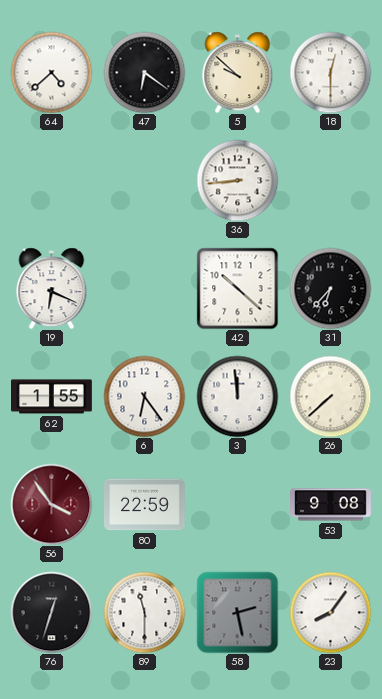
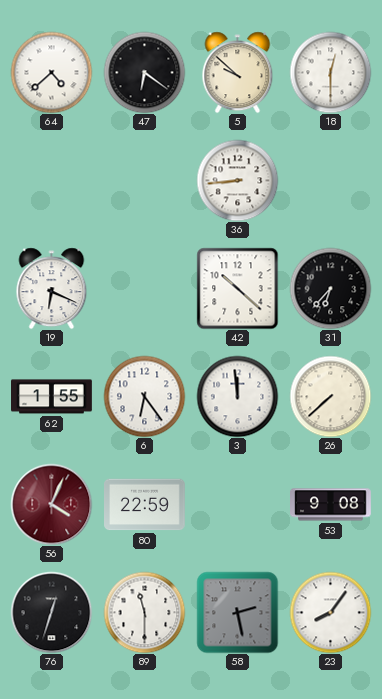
56: 3:54 -> 4:04
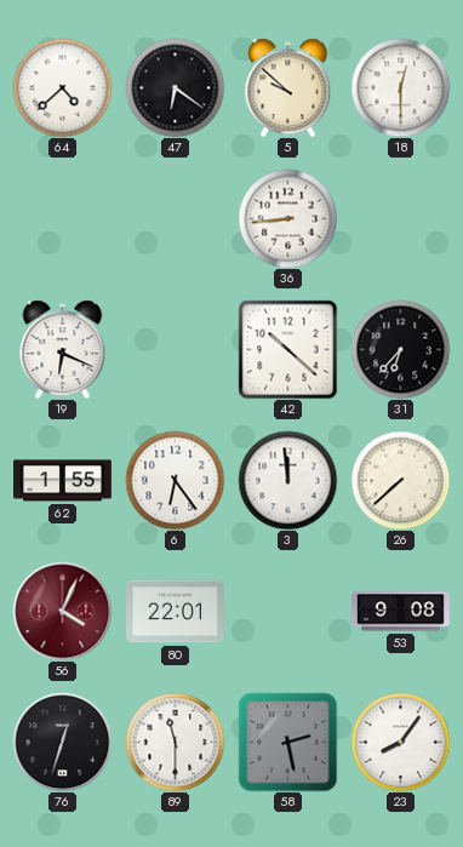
80: 22:59 -> 22:01
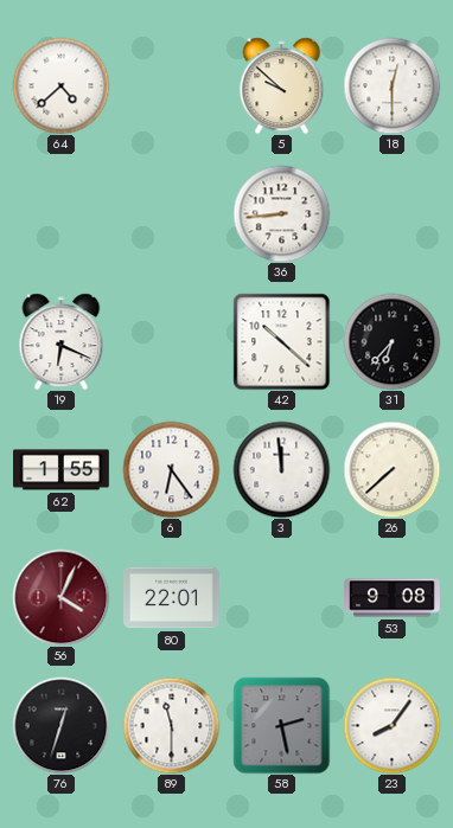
47: 6:21 -> none
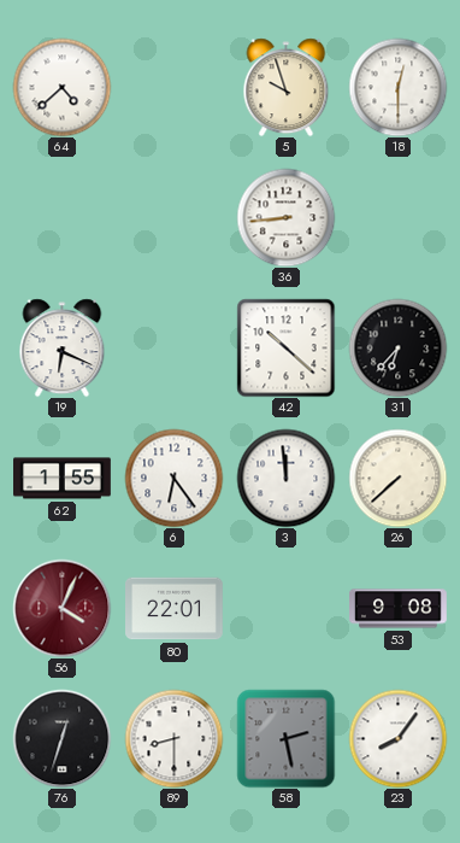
5: 9:52 -> 9:57
89: 11:30 -> 8:30
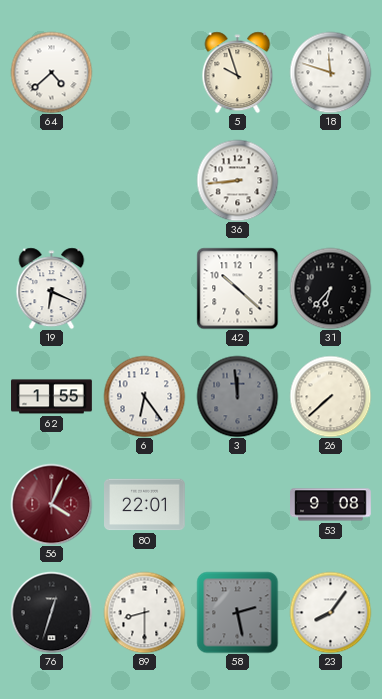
18: 12:30 -> 11:48
3 dial: white -> grey
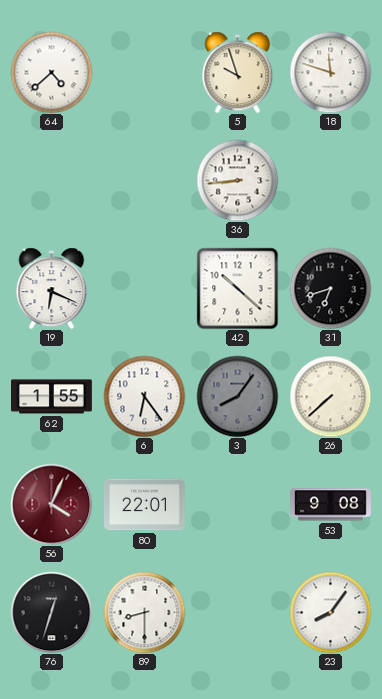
31: 6:37 -> 6:42
3: 11:59 -> 8:06
58: 2:28 -> none
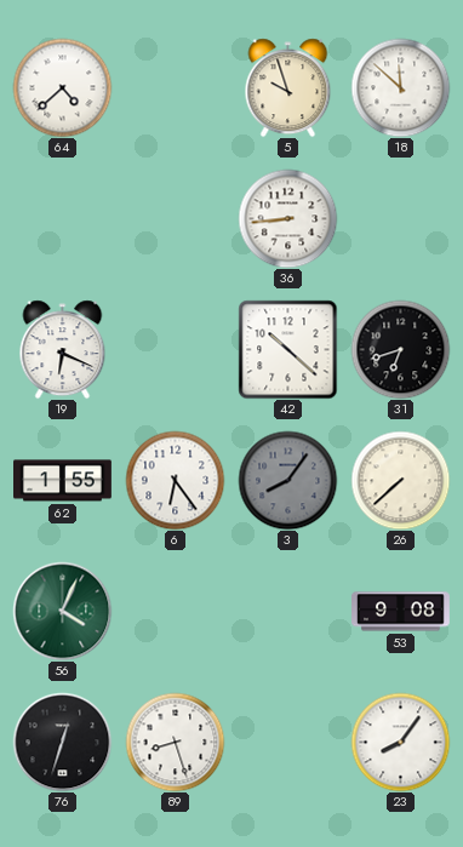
18: 11:48 -> 11:52
56 dial: burgundy -> green
80: 22:01 -> none
89: 8:30 -> 8:27
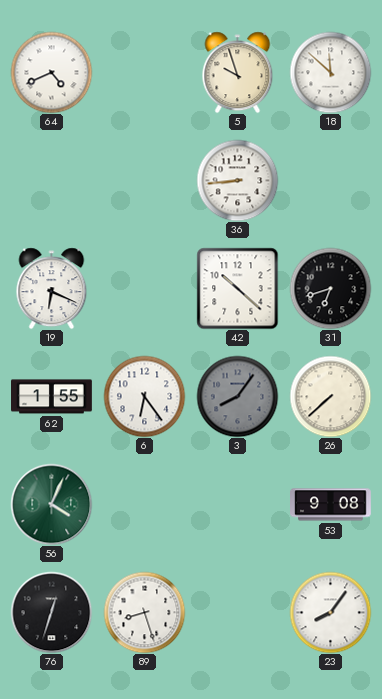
64: 4:38 -> 4:41
